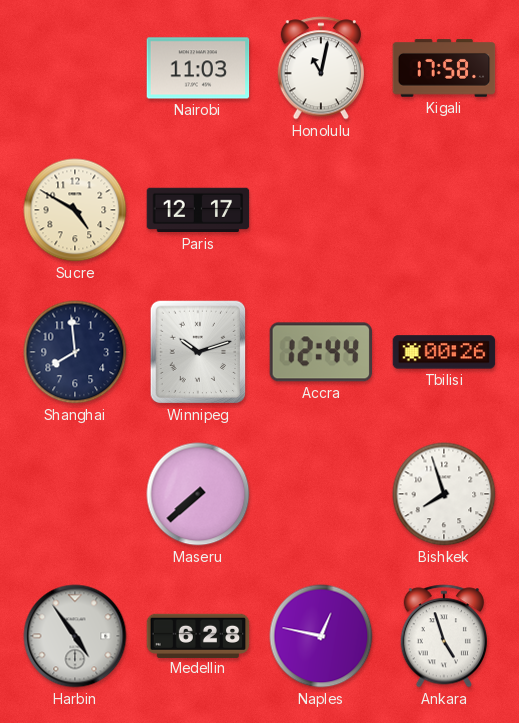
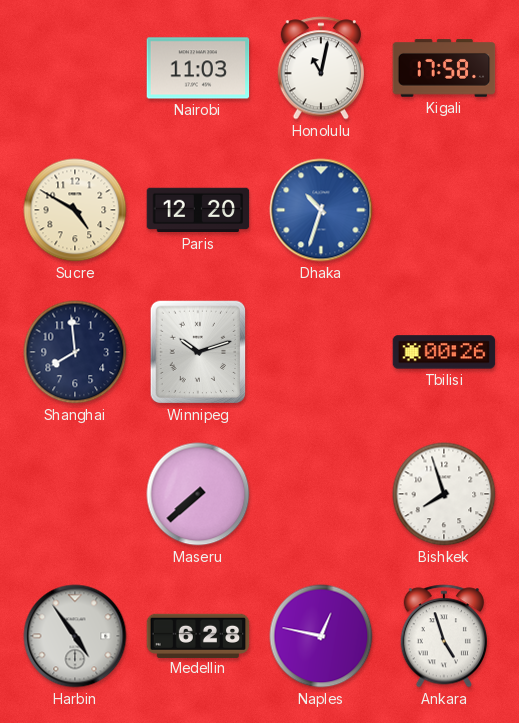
Paris: 12:17 -> 12:20
Dhaka: none -> 10:33
Accra: 12:44 -> none
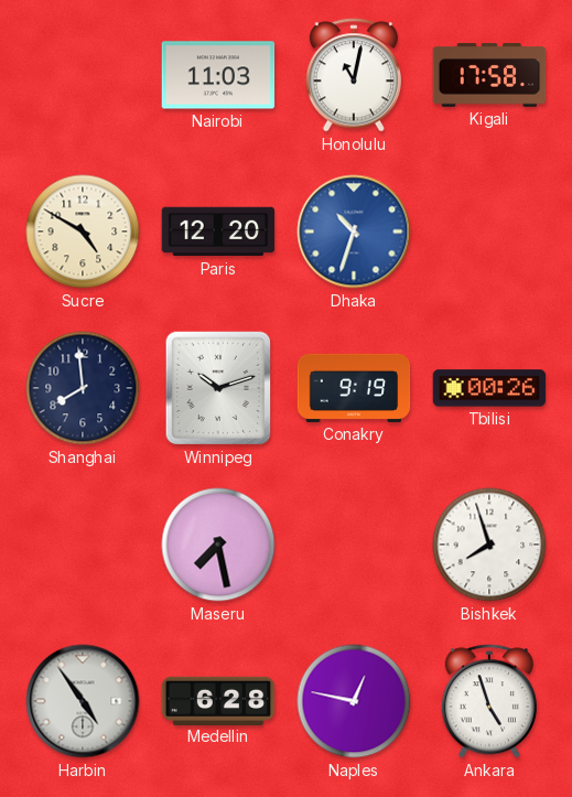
Conakry: none -> 9:19
Maseru: 7:38 -> 7:28
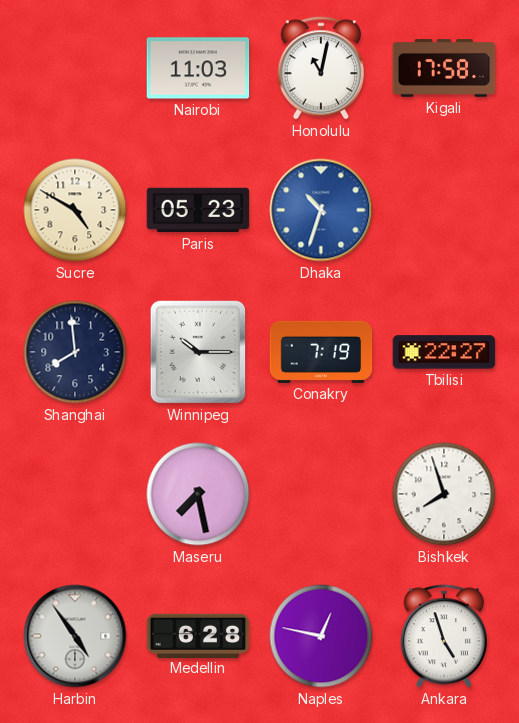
Paris: 12:20 -> 05:23
Winnipeg: 10:12 -> 10:15
Conakry: 9:19 -> 7:19
Tbilisi: 00:26 -> 22:27
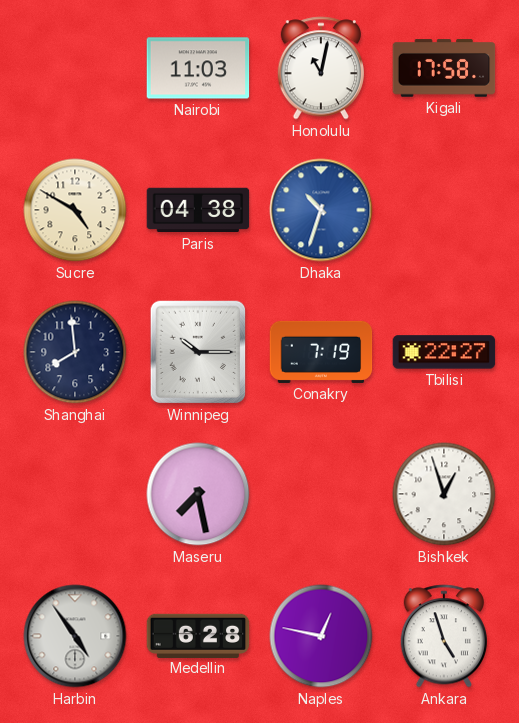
Paris: 05:23 -> 04:38
Bishkek: 7:57 -> 12:57
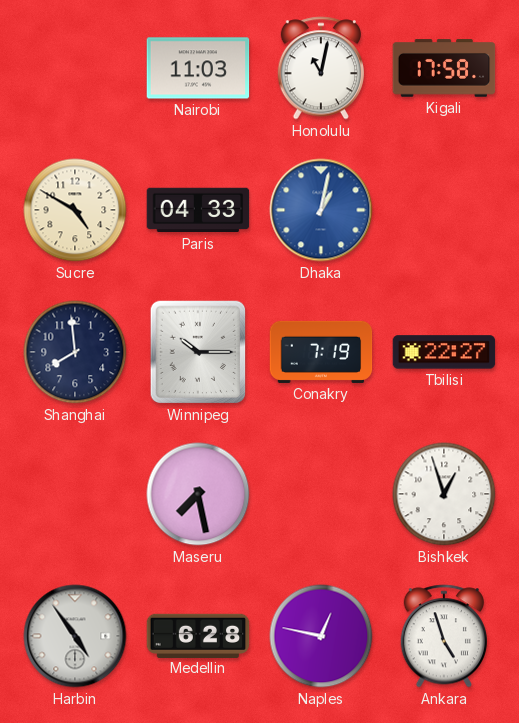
Paris: 04:38 -> 04:33
Dhaka: 10:33 -> 1:02
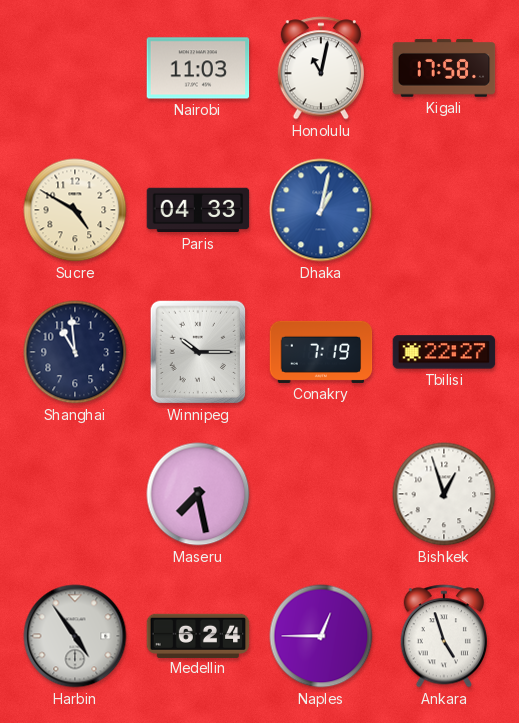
Shanghai: 7:59 -> 10:59
Medellin: 6:28 -> 6:24
Naples: 12:47 -> 12:45
